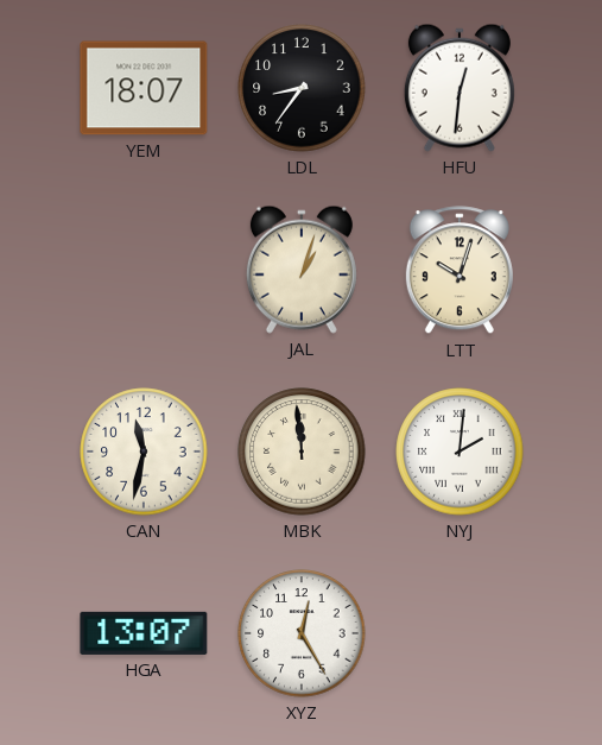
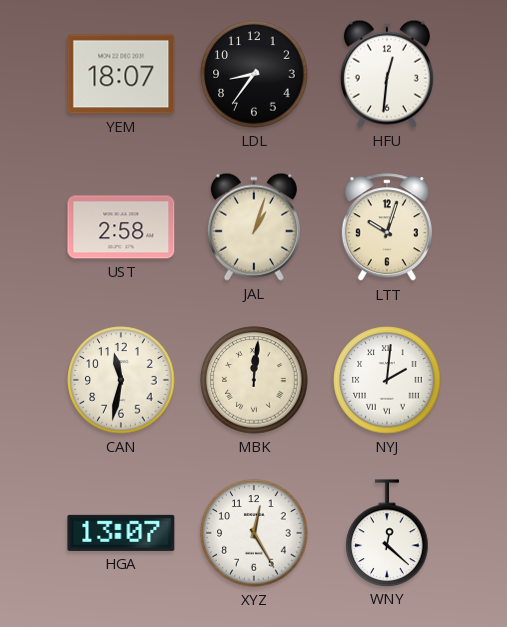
UST: none -> 2:58
MBK: 11:59 -> 12:01
WNY: none -> 12:22
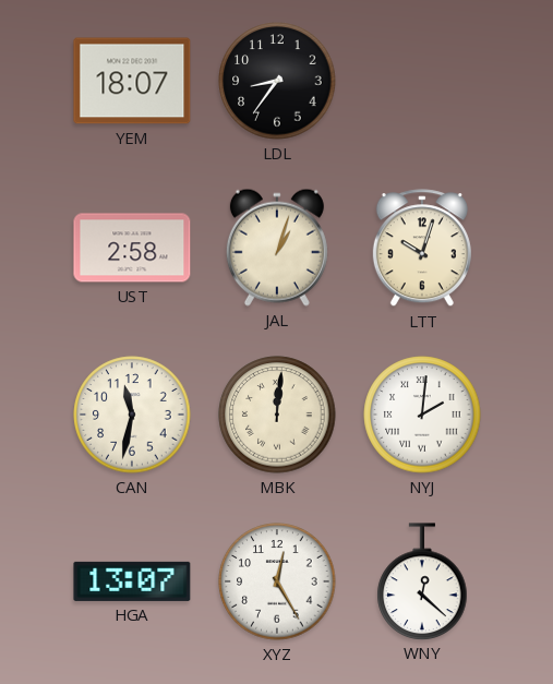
HFU: 12:31 -> none
